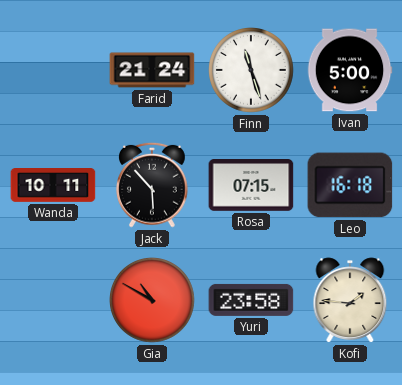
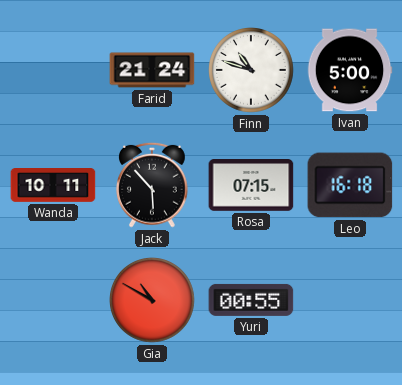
Finn: 11:27 -> 10:48
Yuri: 23:58 -> 00:55
Kofi: 1:46 -> none
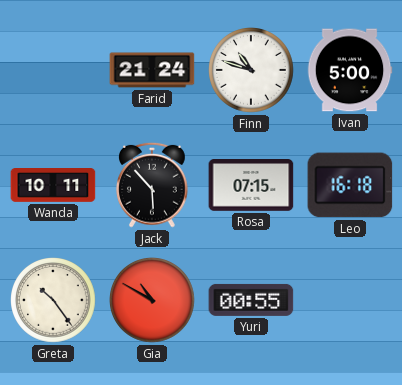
Greta: none -> 10:24
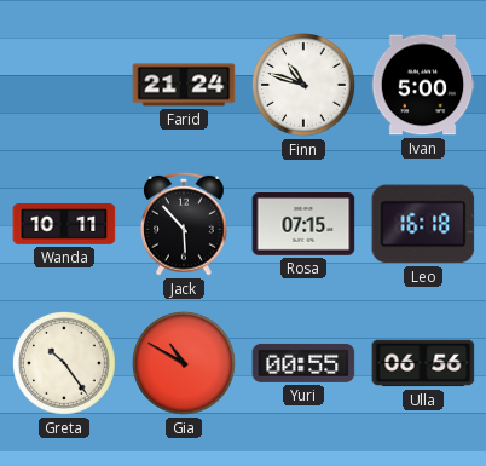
Ulla: none -> 06:56
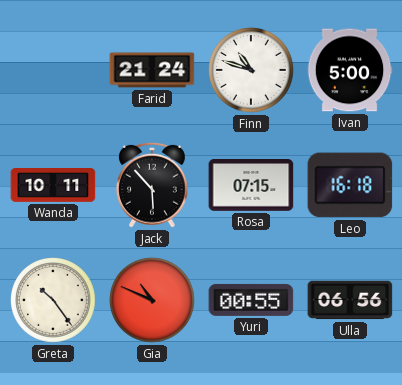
Gia: 10:50 -> 10:49
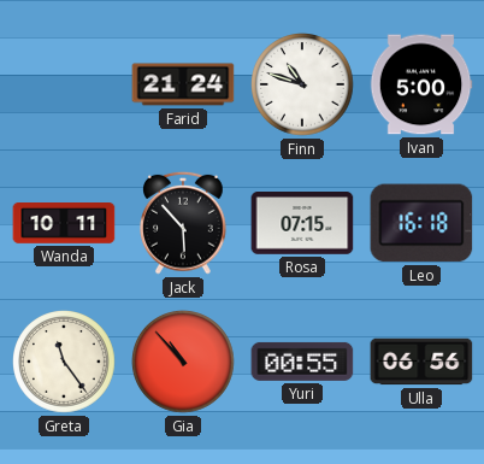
Greta: 10:24 -> 11:24
Gia: 10:49 -> 10:53
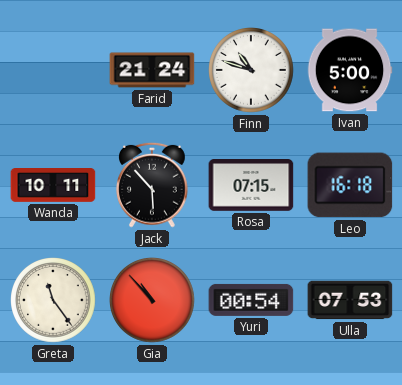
Yuri: 00:55 -> 00:54
Ulla: 06:56 -> 07:53
